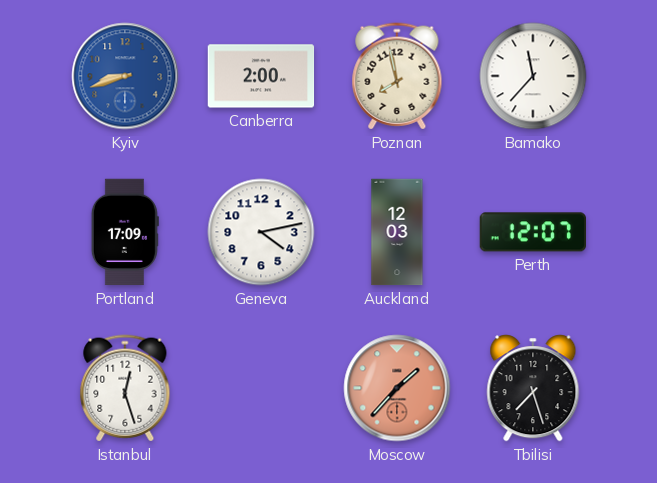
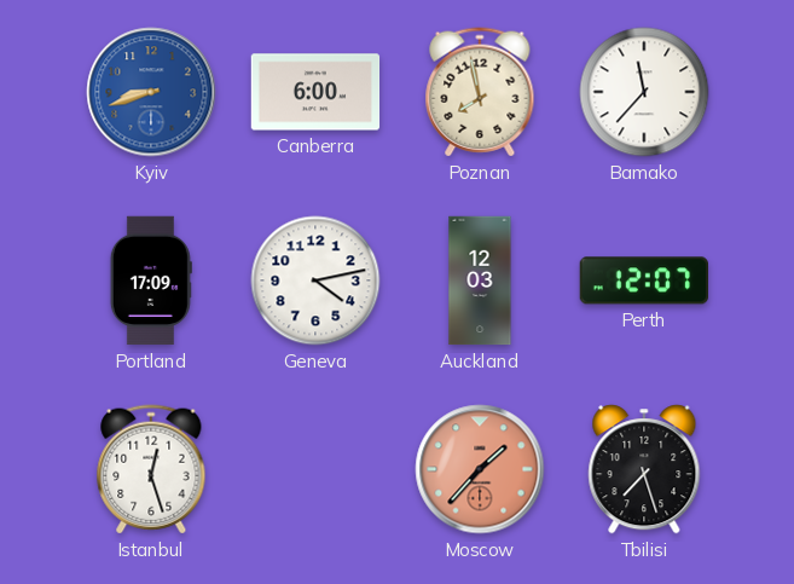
Canberra: 2:00 -> 6:00
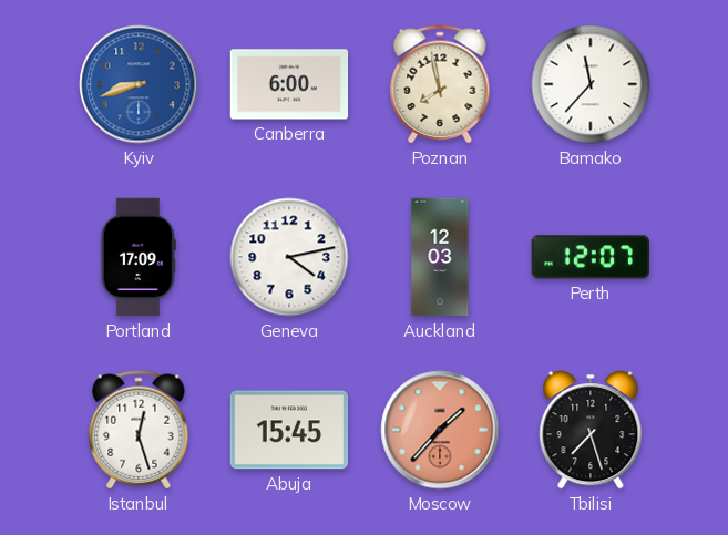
Abuja: none -> 15:45
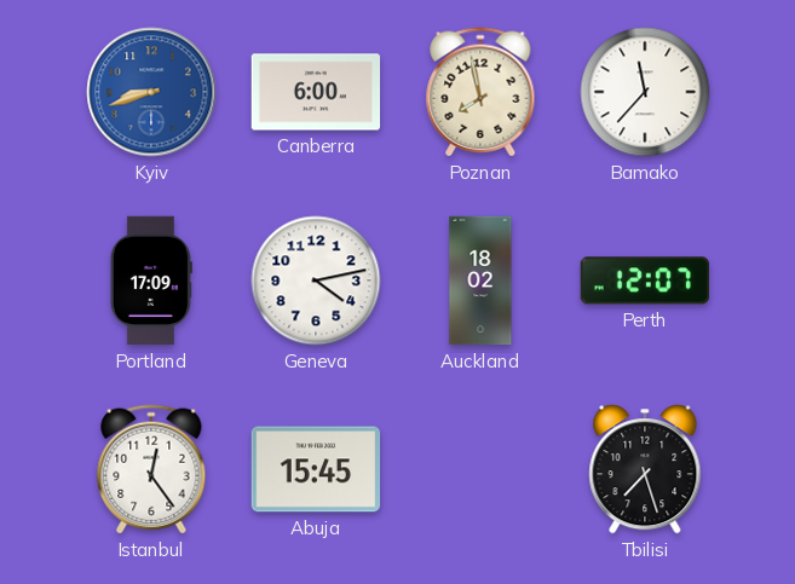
Auckland: 12:03 -> 18:02
Istanbul: 12:27 -> 12:24
Moscow: 1:37 -> none
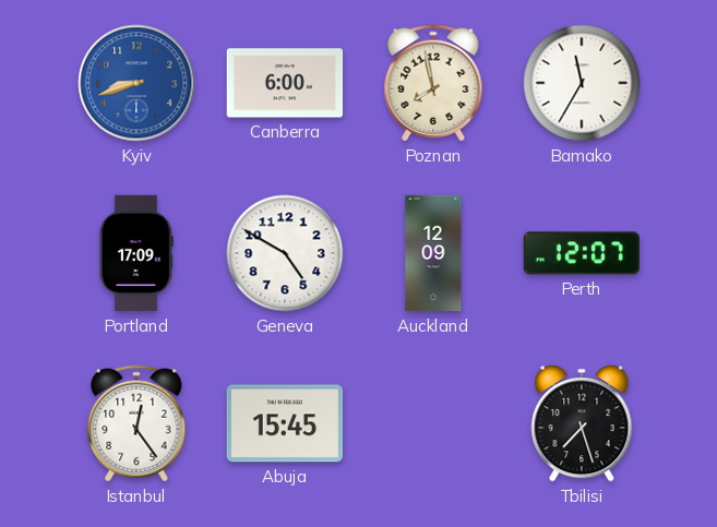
Bamako: 11:37 -> 11:35
Geneva: 4:13 -> 4:50
Auckland: 18:02 -> 12:09
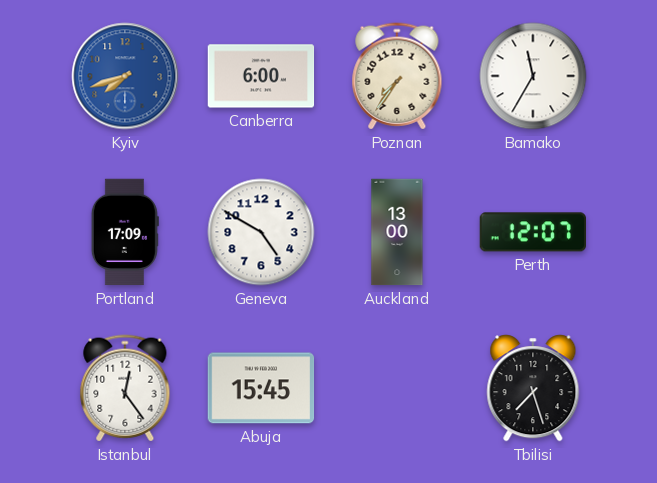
Kyiv: 8:42 -> 7:42
Poznan: 7:58 -> 7:36
Auckland: 12:09 -> 13:00
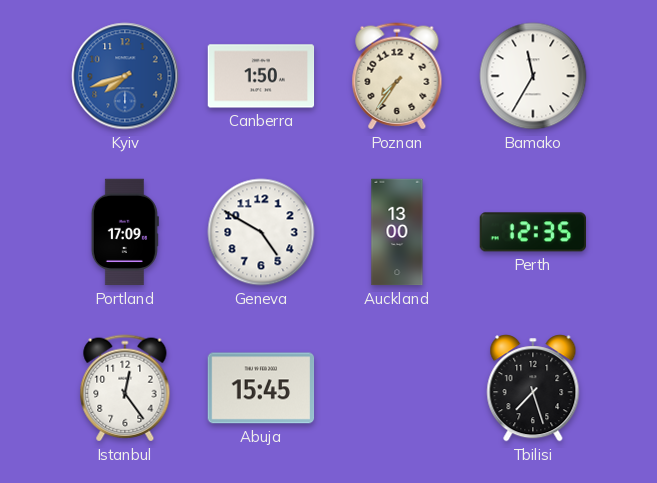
Canberra: 6:00 -> 1:50
Perth: 12:07 -> 12:35
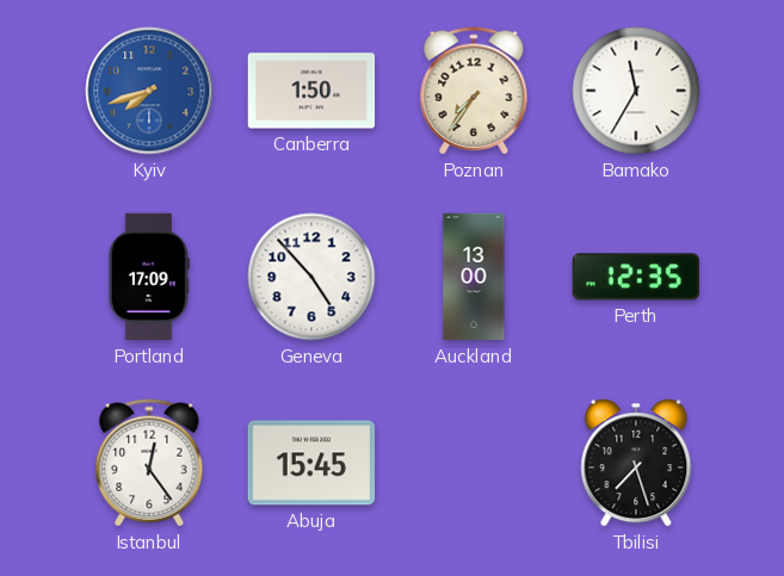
Geneva: 4:50 -> 4:53
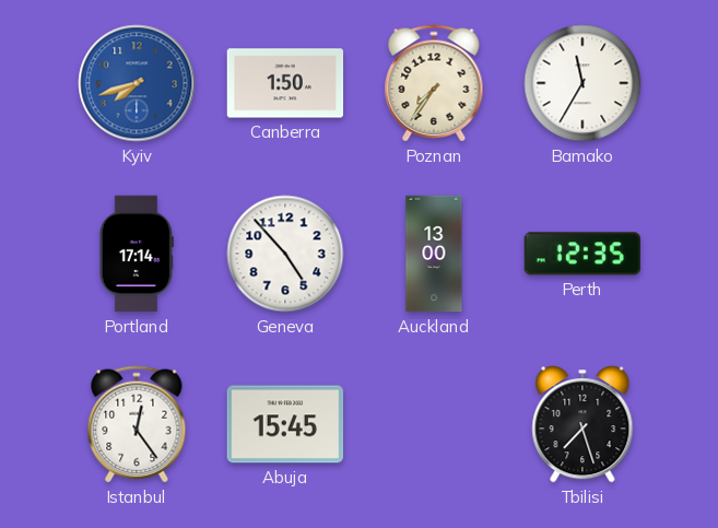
Portland: 17:09 -> 17:14
